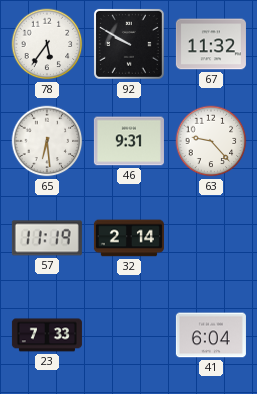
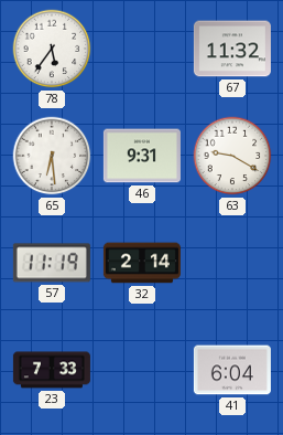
92: 9:50 -> none
63: 9:23 -> 9:20
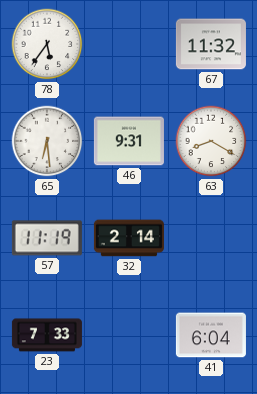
63: 9:20 -> 8:20
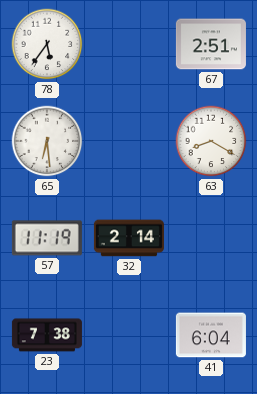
67: 11:32 -> 2:51
46: 9:31 -> none
23: 7:33 -> 7:38
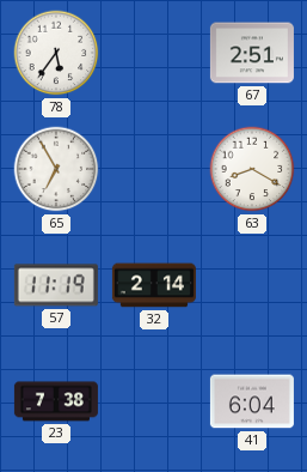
65: 6:29 -> 6:55
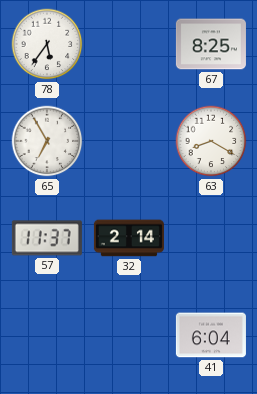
67: 2:51 -> 8:25
57: 11:19 -> 11:37
23: 7:38 -> none
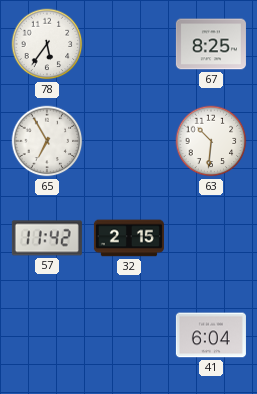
63: 8:20 -> 10:31
57: 11:37 -> 11:42
32: 2:14 -> 2:15
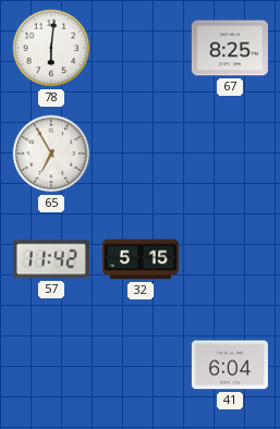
78: 5:36 -> 6:01
63: 10:31 -> none
32: 2:15 -> 5:15
